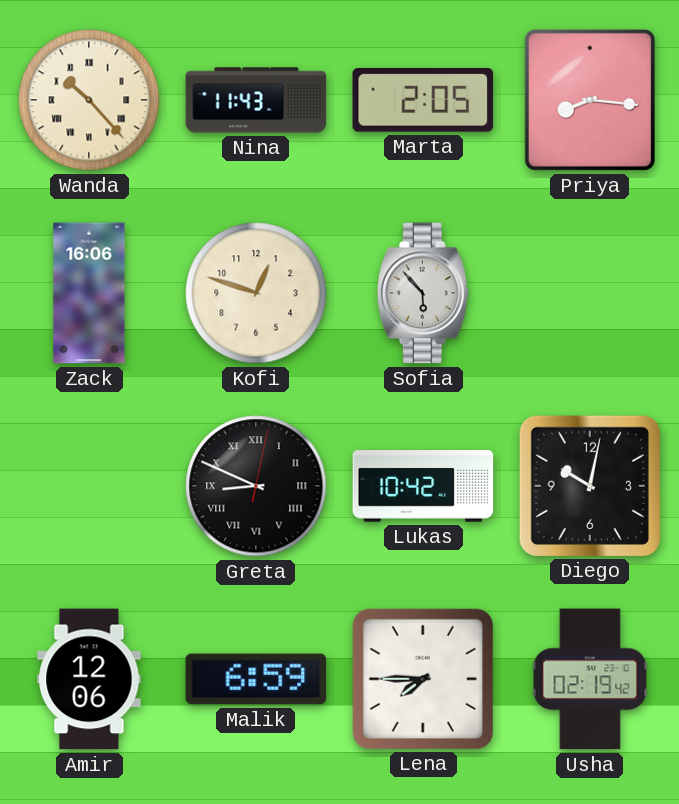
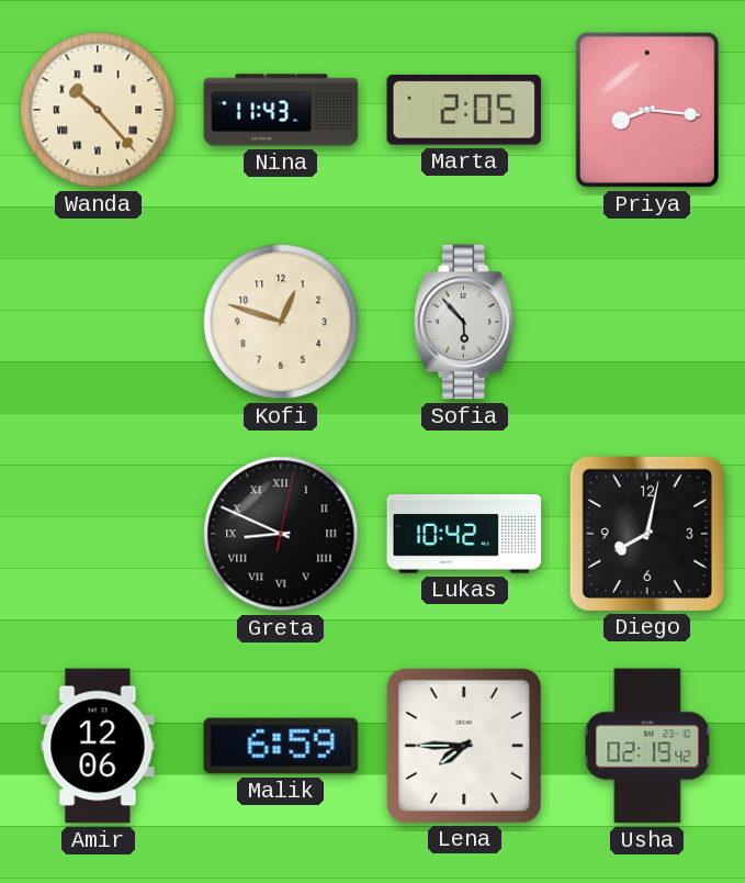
Zack: 16:06 -> none
Diego: 10:02 -> 8:02
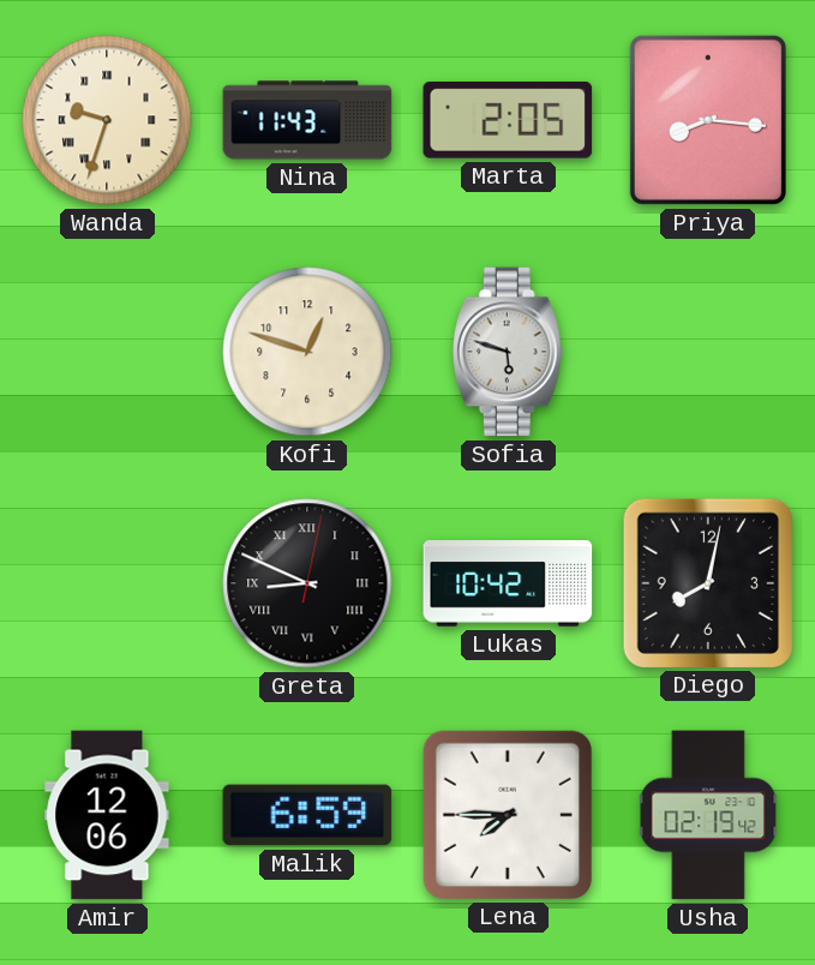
Wanda: 10:23 -> 9:33
Sofia: 5:53 -> 5:48
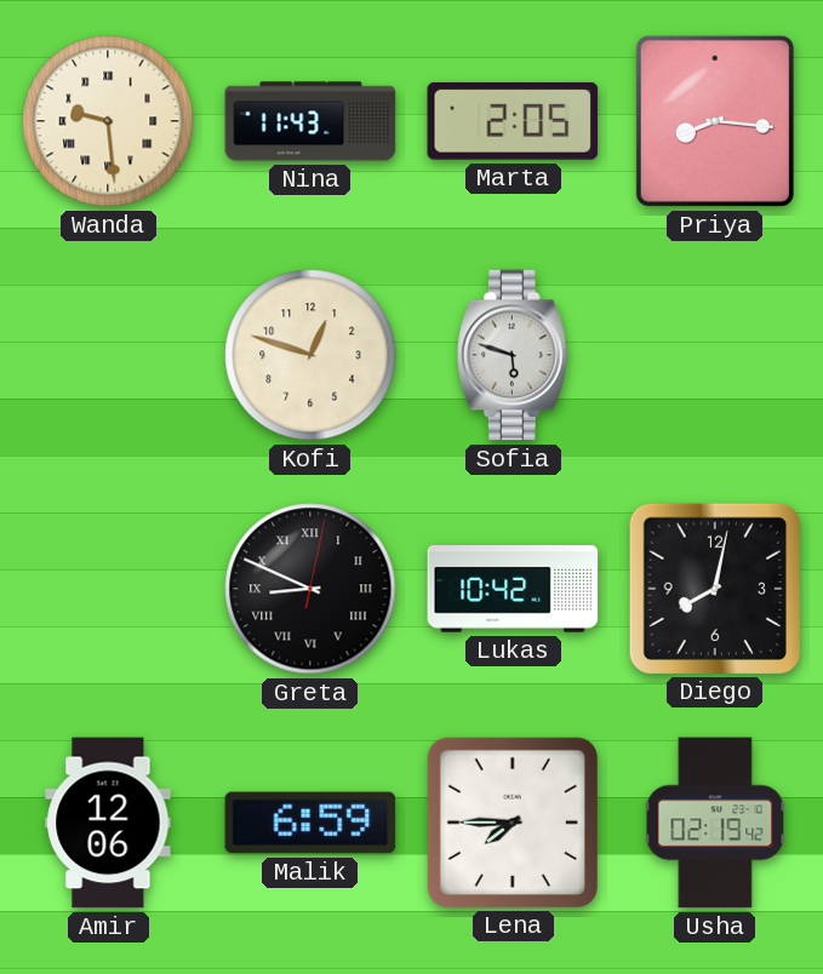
Wanda: 9:33 -> 9:29
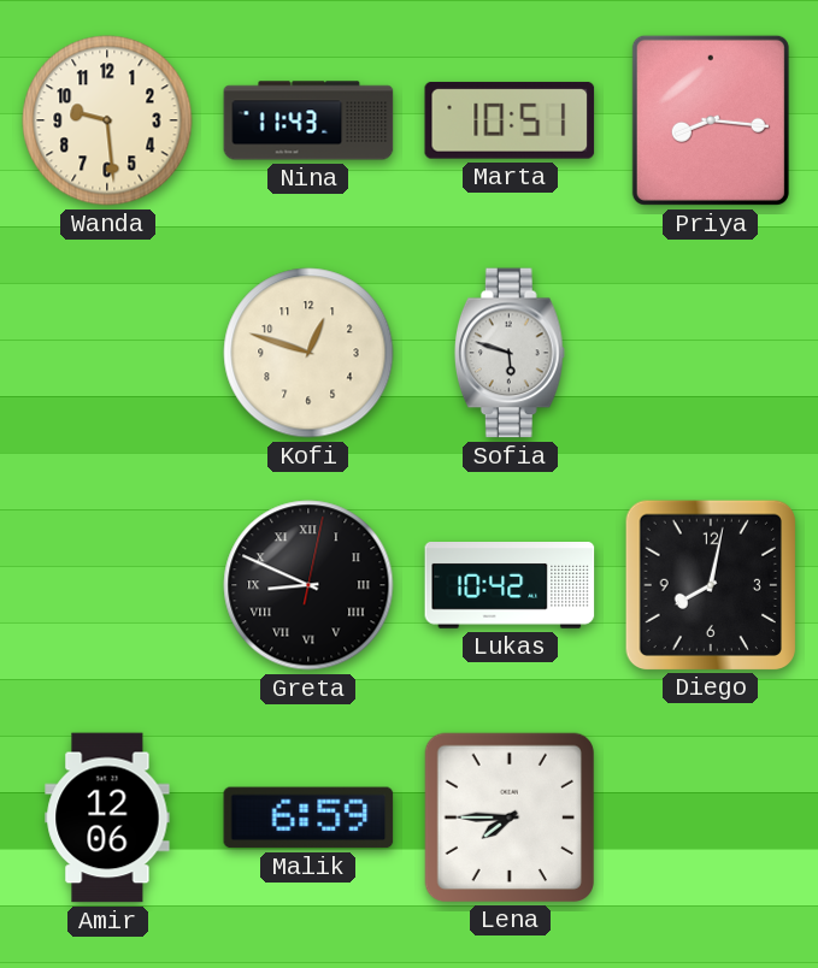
Wanda numerals: Roman -> Arabic
Marta: 2:05 -> 10:51
Usha: 02:19 -> none
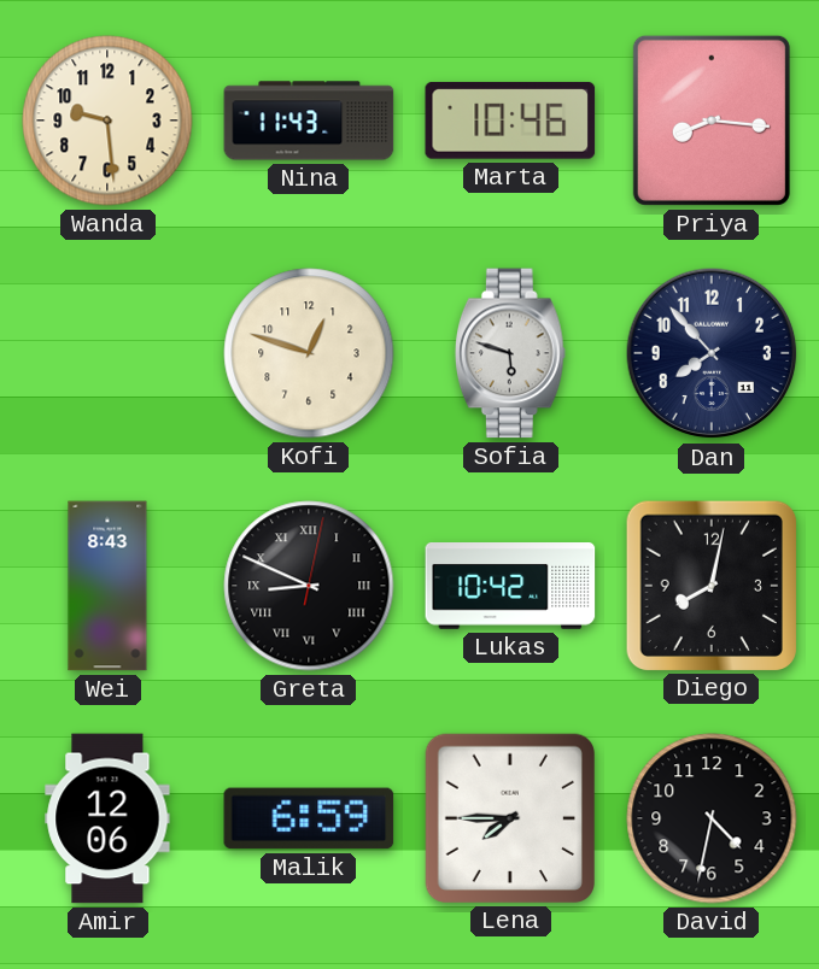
Marta: 10:51 -> 10:46
Dan: none -> 7:53
Wei: none -> 8:43
David: none -> 4:32
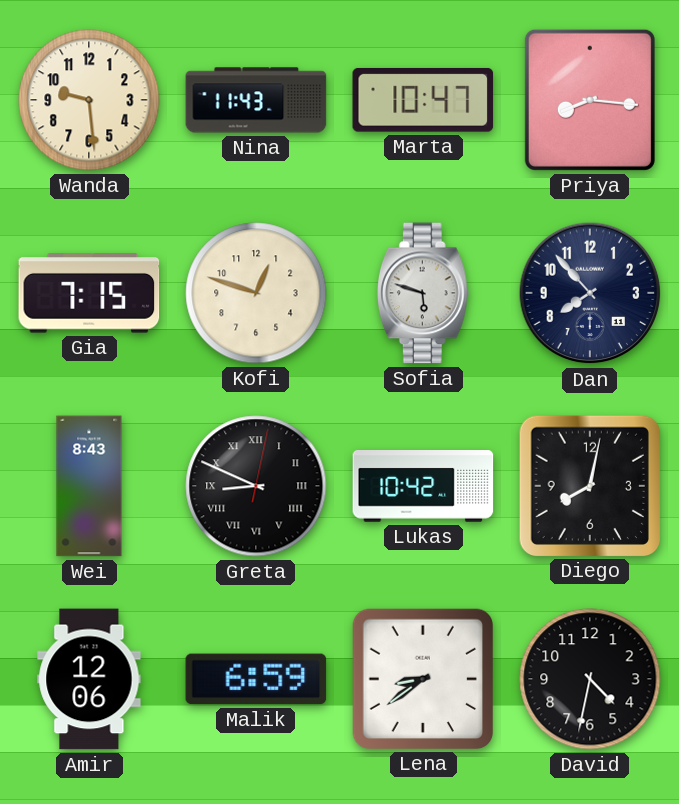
Marta: 10:46 -> 10:47
Gia: none -> 7:15
Lena: 7:45 -> 8:39
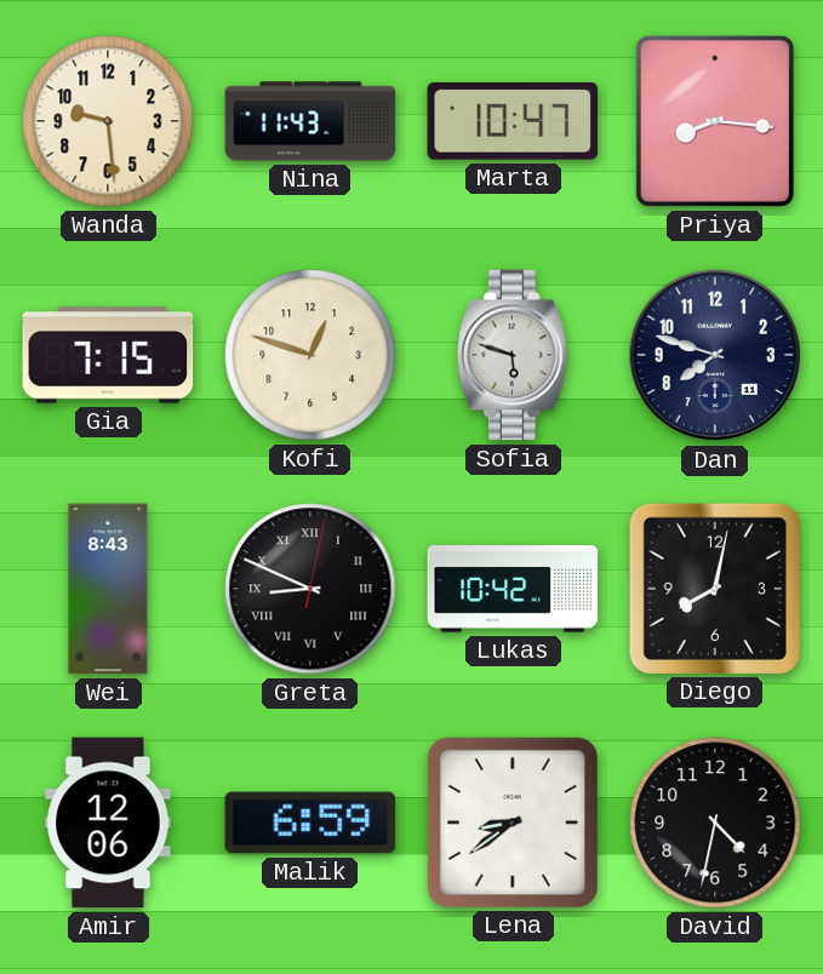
Dan: 7:53 -> 7:48
